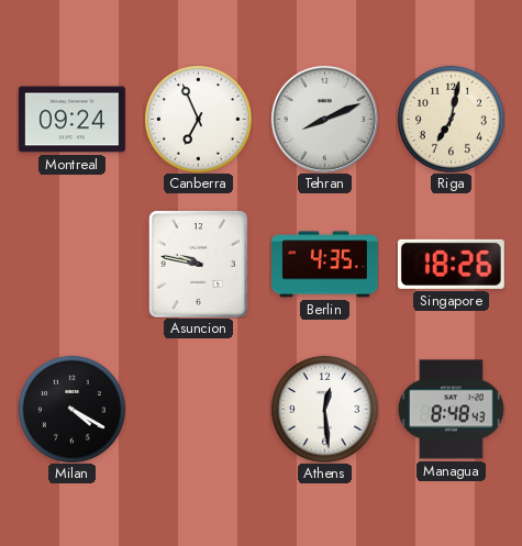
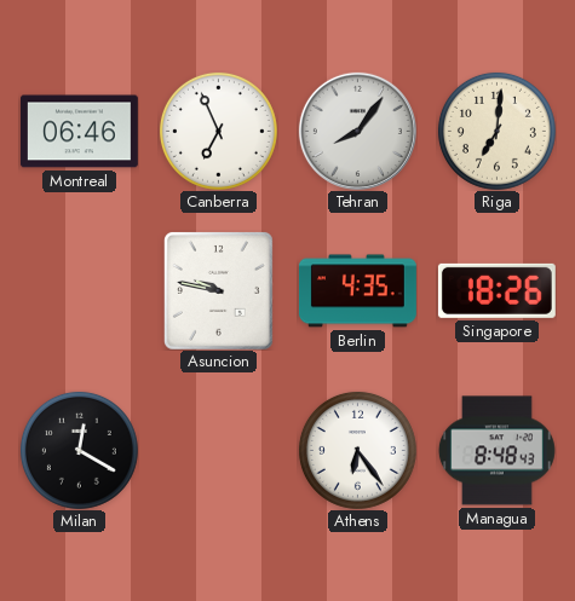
Montreal: 09:24 -> 06:46
Tehran: 8:11 -> 8:06
Riga: 7:02 -> 7:01
Milan: 4:20 -> 12:20
Athens: 12:29 -> 6:24
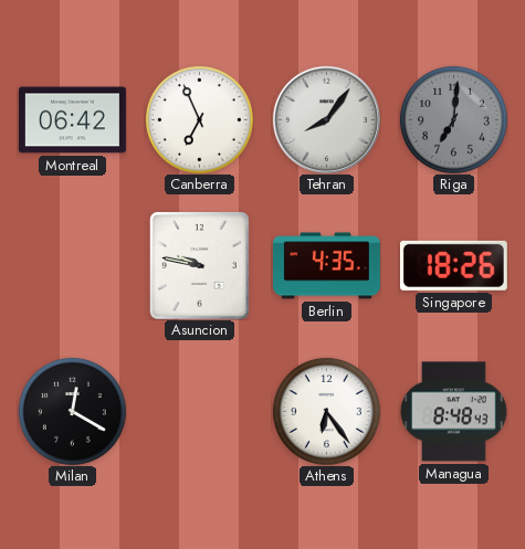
Montreal: 06:46 -> 06:42
Riga dial: cream -> grey
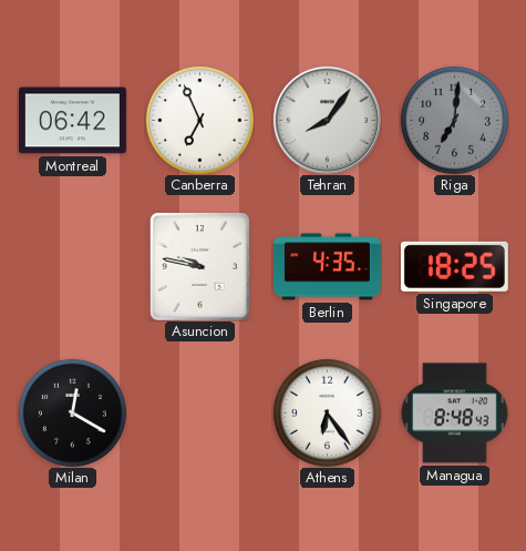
Singapore: 18:26 -> 18:25
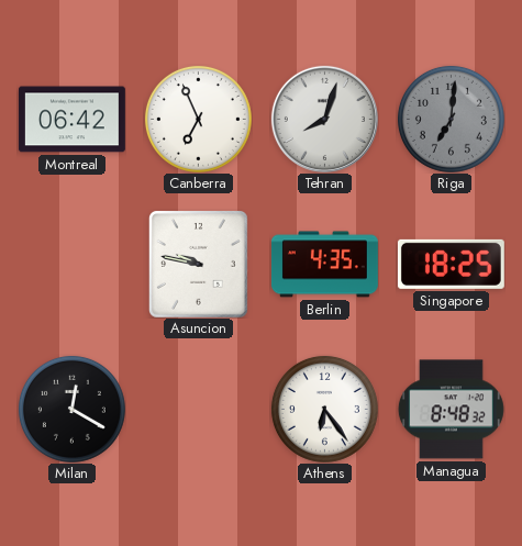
Tehran: 8:06 -> 8:03
Managua: 8:48:43 -> 8:48:32
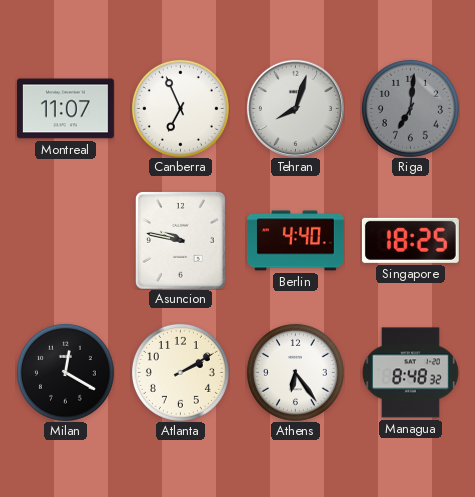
Montreal: 06:42 -> 11:07
Berlin: 4:35 -> 4:40
Atlanta: none -> 2:10
